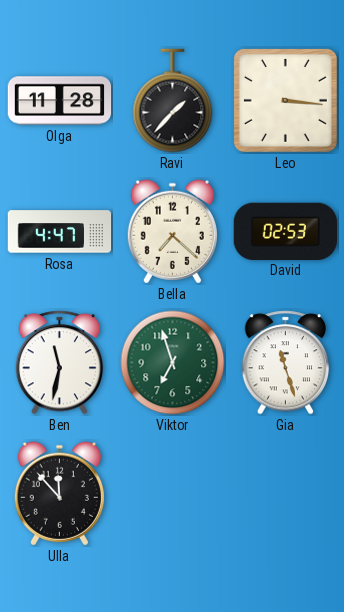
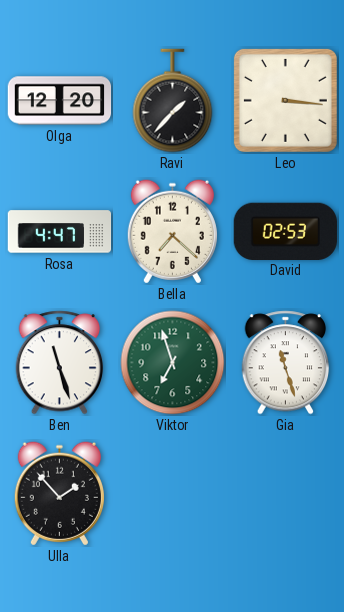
Olga: 11:28 -> 12:20
Ben: 11:32 -> 11:27
Ulla: 11:53 -> 1:53
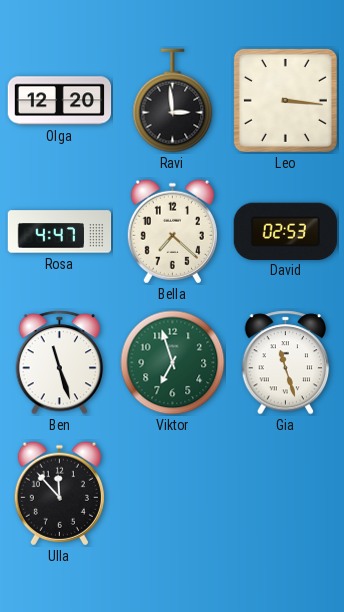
Ravi: 1:37 -> 2:59
Ulla: 1:53 -> 11:53
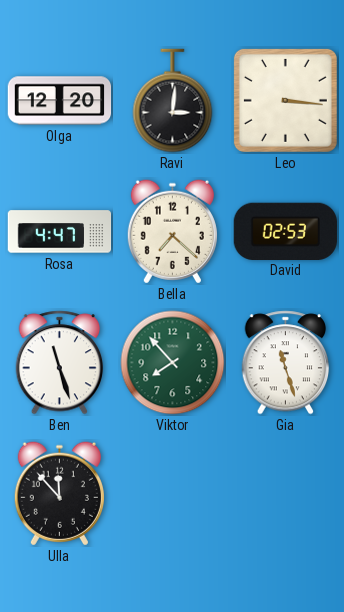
Ravi: 2:59 -> 3:01
Viktor: 6:57 -> 7:53
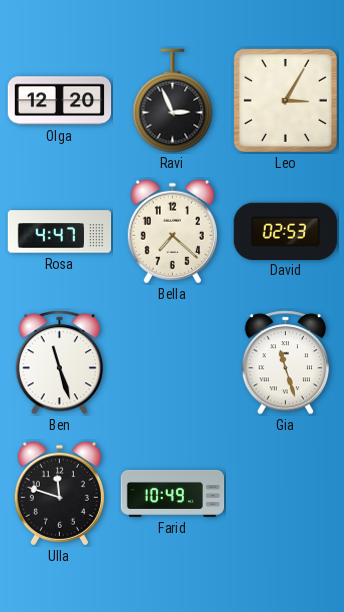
Ravi: 3:01 -> 2:56
Leo: 3:16 -> 3:05
Viktor: 7:53 -> none
Ulla: 11:53 -> 11:48
Farid: none -> 10:49
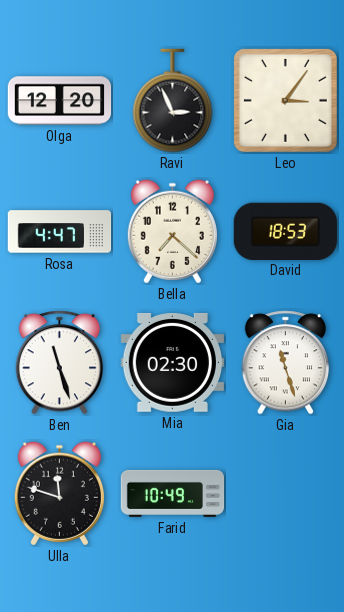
Leo: 3:05 -> 3:06
David: 02:53 -> 18:53
Mia: none -> 02:30
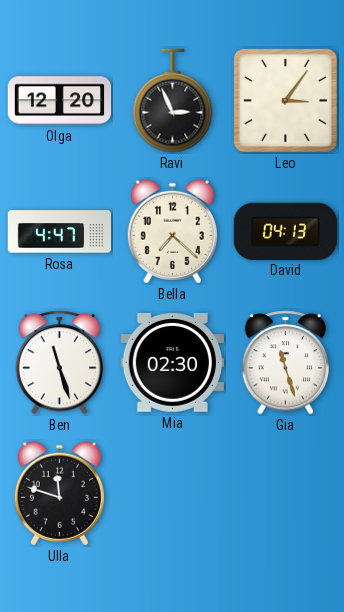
David: 18:53 -> 04:13
Farid: 10:49 -> none
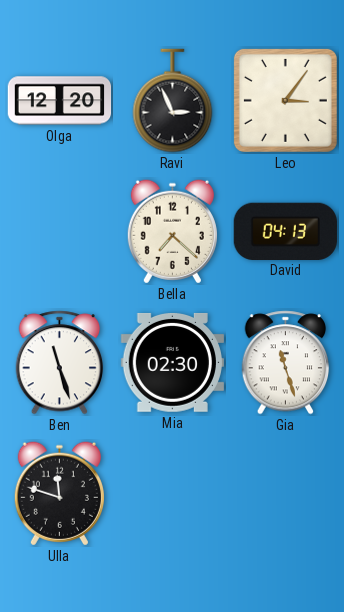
Rosa: 4:47 -> none
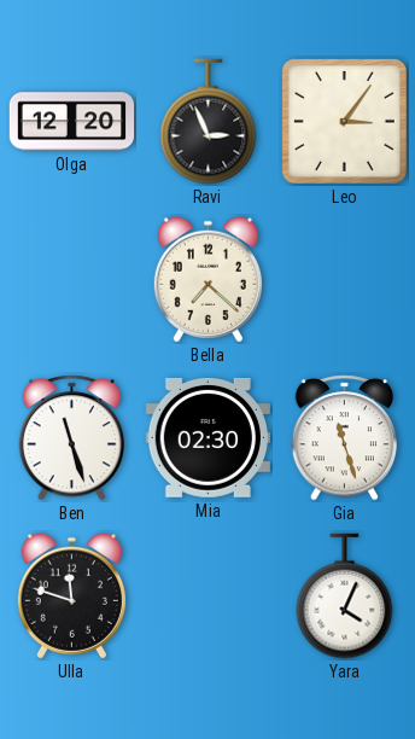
David: 04:13 -> none
Yara: none -> 4:04
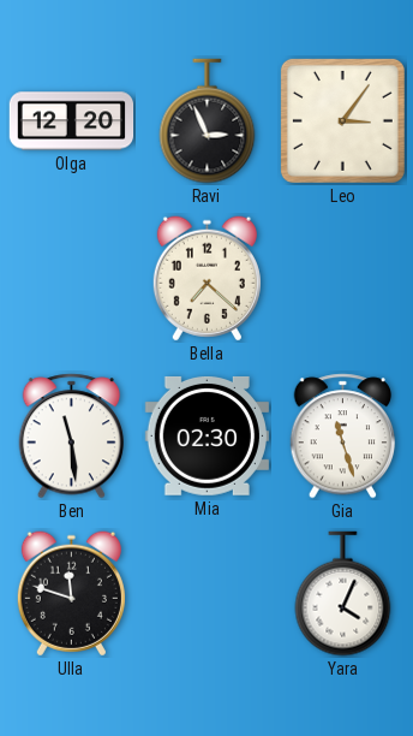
Ben: 11:27 -> 11:29
